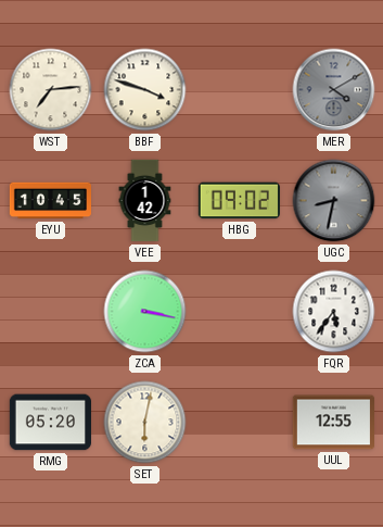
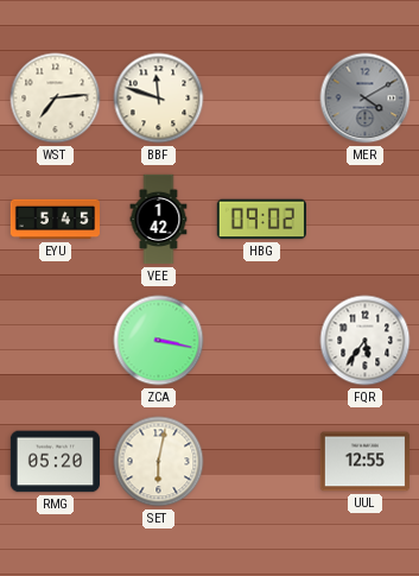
BBF: 3:48 -> 11:48
EYU: 10:45 -> 5:45
UGC: 8:32 -> none
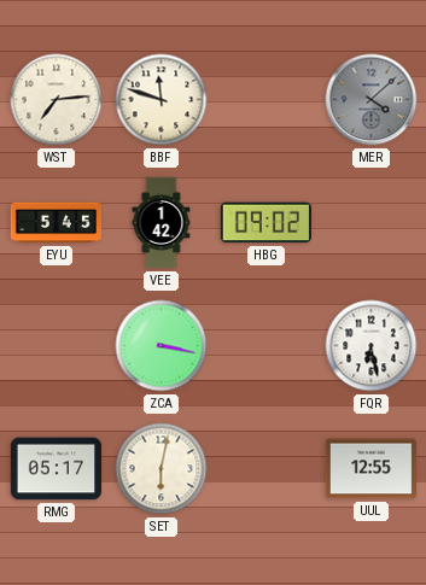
MER: 4:10 -> 4:08
FQR: 5:36 -> 6:28
RMG: 05:20 -> 05:17
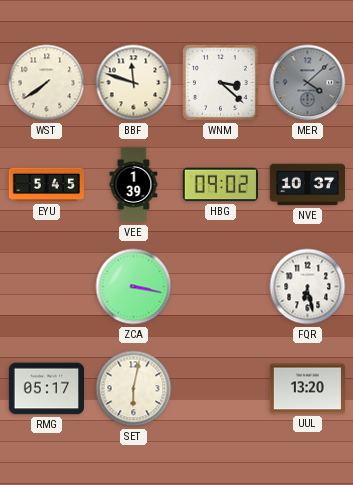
WST: 7:14 -> 7:39
WNM: none -> 3:22
VEE: 1:42 -> 1:39
NVE: none -> 10:37
UUL: 12:55 -> 13:20
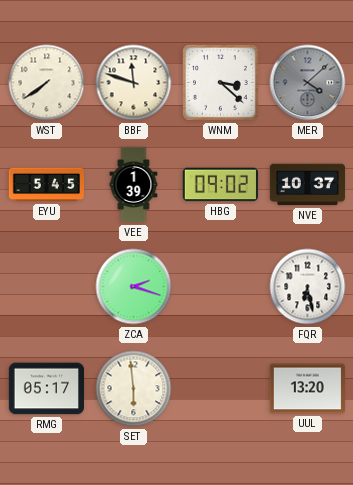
ZCA: 3:17 -> 2:18
SET: 6:02 -> 5:59
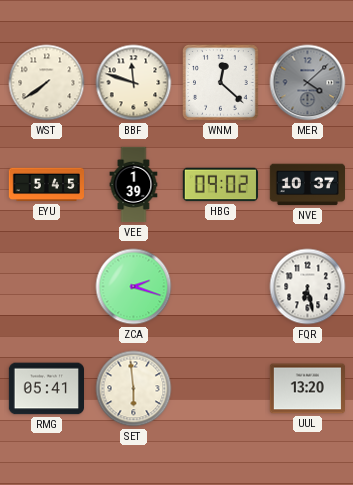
WNM: 3:22 -> 12:22
RMG: 05:17 -> 05:41
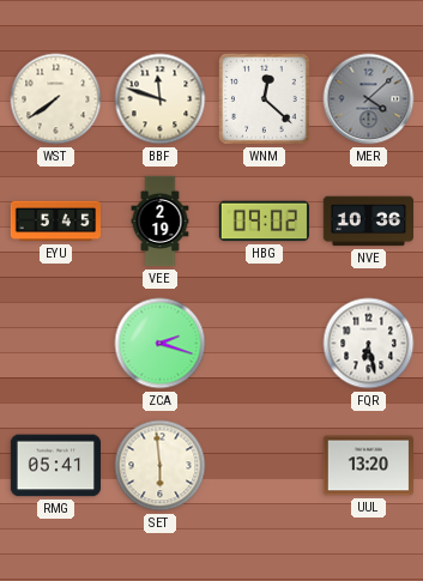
VEE: 1:39 -> 2:19
NVE: 10:37 -> 10:36
